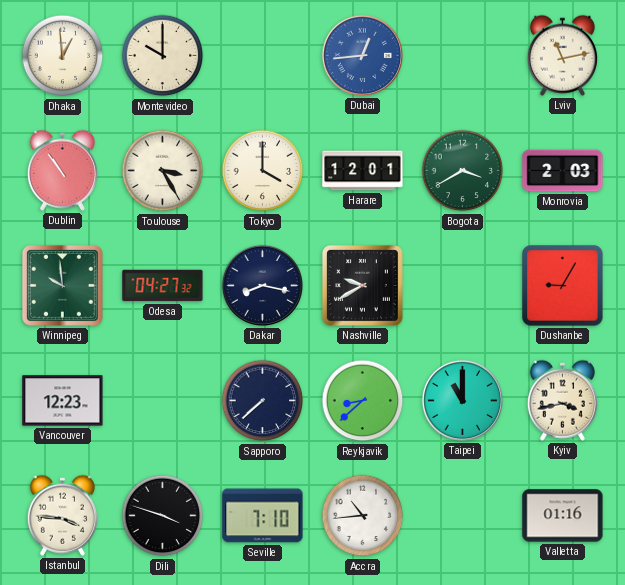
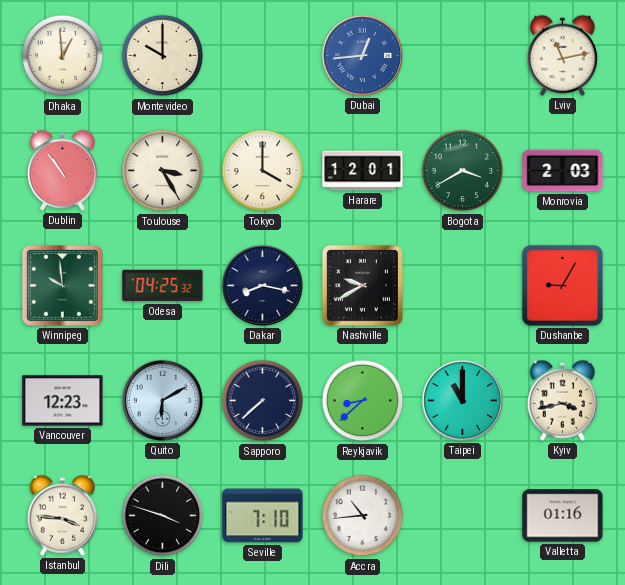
Odesa: 04:27 -> 04:25
Quito: none -> 6:10
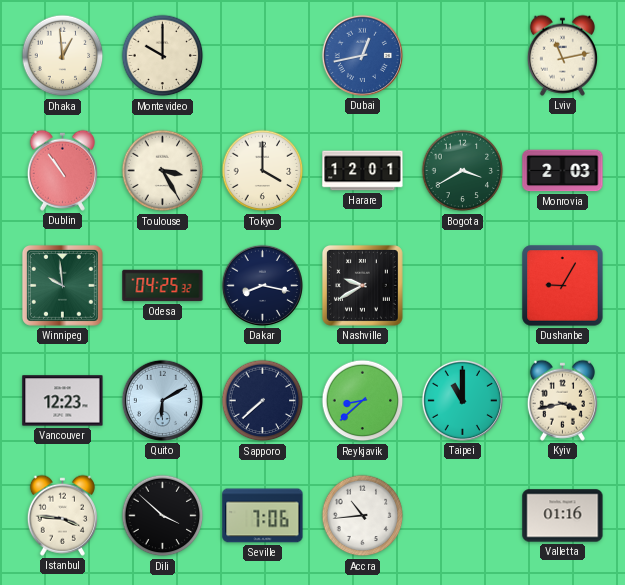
Dubai: 12:44 -> 12:43
Dili: 3:48 -> 3:52
Seville: 7:10 -> 7:06
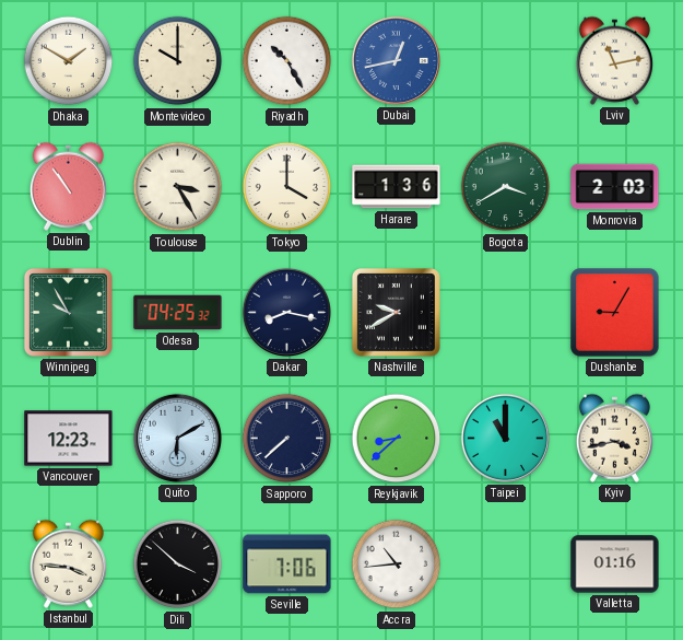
Dhaka: 12:59 -> 1:50
Riyadh: none -> 10:25
Harare: 12:01 -> 1:36
Winnipeg: 9:59 -> 9:55
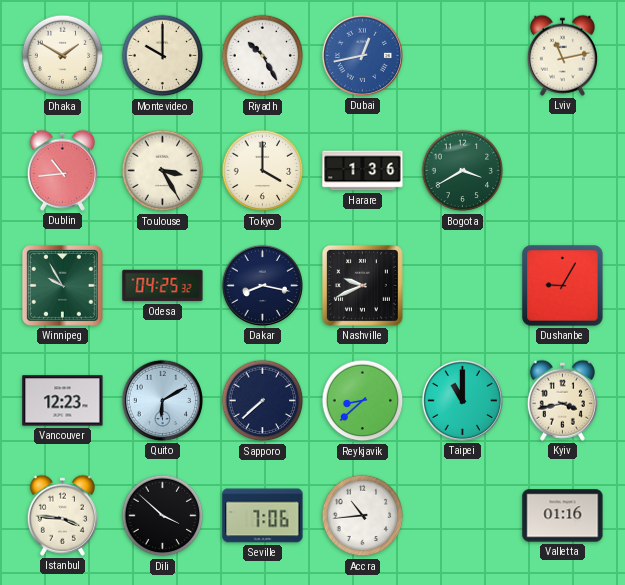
Dublin: 10:54 -> 10:44
Monrovia: 2:03 -> none
Nashville: 9:40 -> 9:41
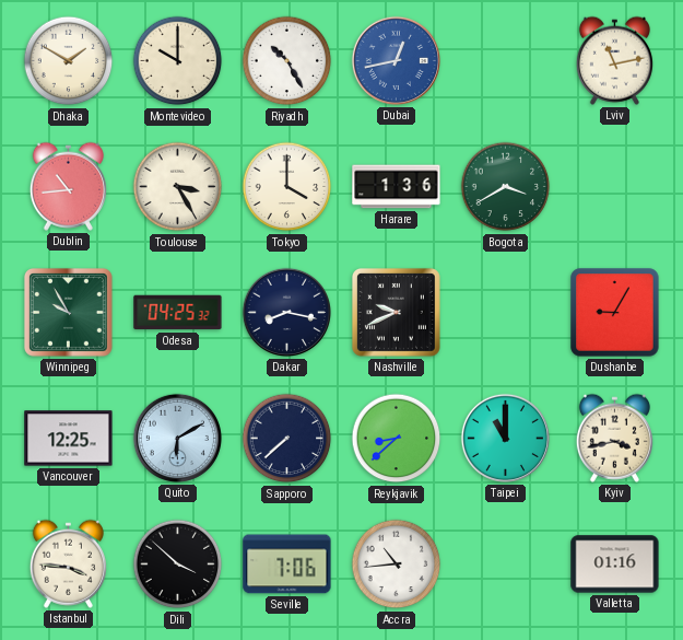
Vancouver: 12:23 -> 12:25
